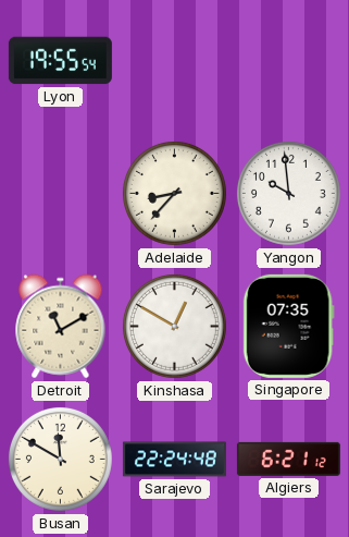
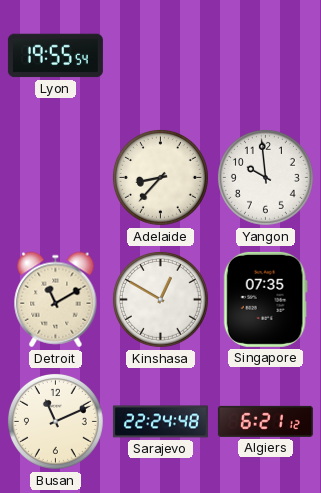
Busan: 11:50 -> 11:11
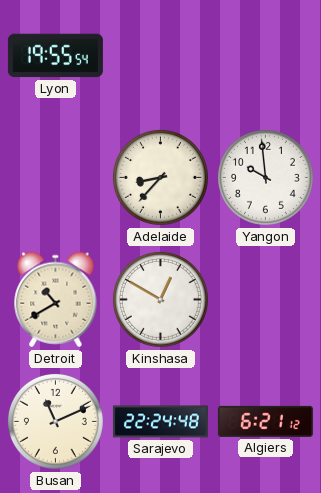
Detroit: 11:10 -> 10:40
Singapore: 07:35 -> none
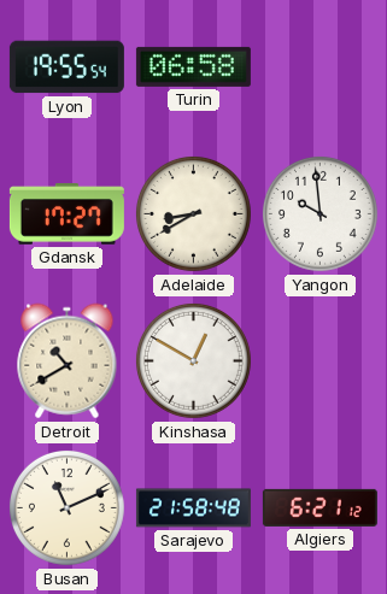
Turin: none -> 06:58
Gdansk: none -> 17:27
Adelaide: 8:37 -> 8:40
Sarajevo: 22:24 -> 21:58
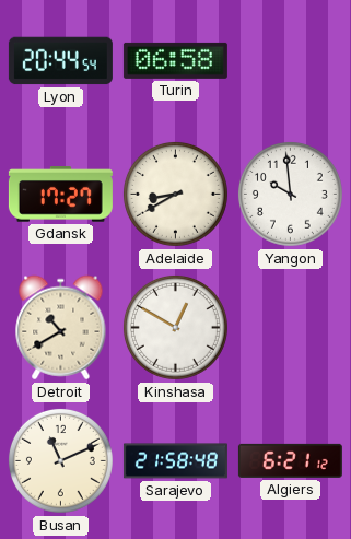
Lyon: 19:55 -> 20:44
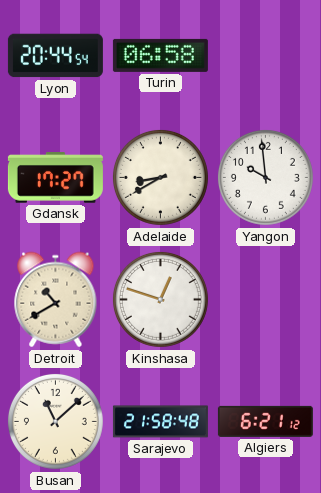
Kinshasa: 12:50 -> 12:48
Busan: 11:11 -> 11:08
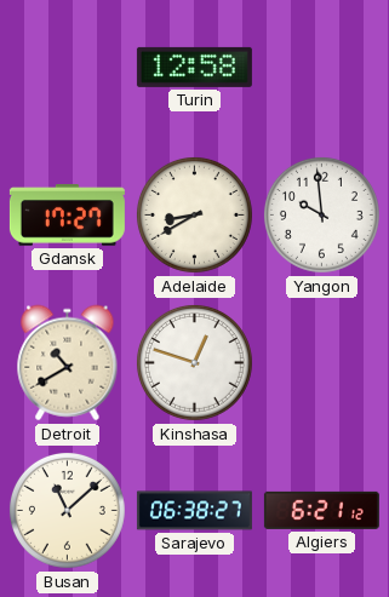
Lyon: 20:44 -> none
Turin: 06:58 -> 12:58
Sarajevo: 21:58 -> 06:38
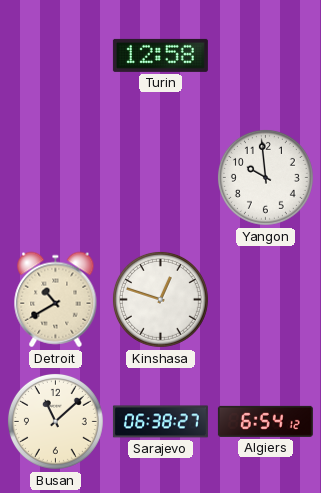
Gdansk: 17:27 -> none
Adelaide: 8:40 -> none
Algiers: 6:21 -> 6:54
